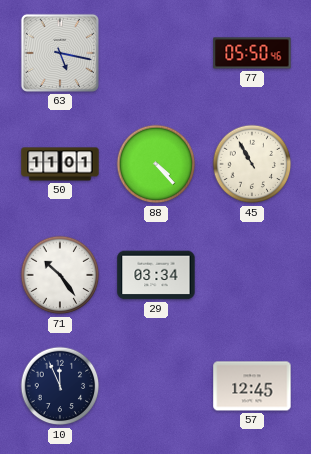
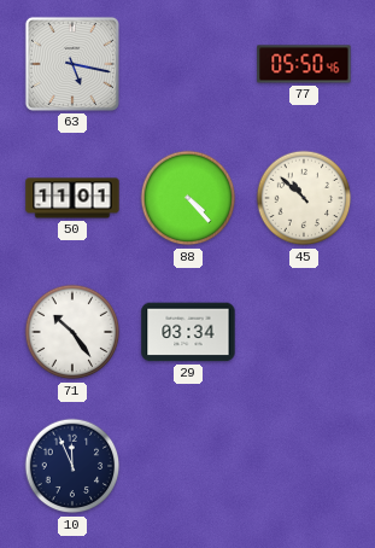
45: 10:55 -> 10:52
57: 12:45 -> none
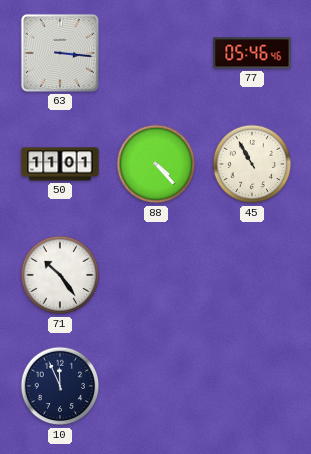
63: 5:17 -> 3:16
77: 05:50 -> 05:46
45: 10:52 -> 10:55
29: 03:34 -> none
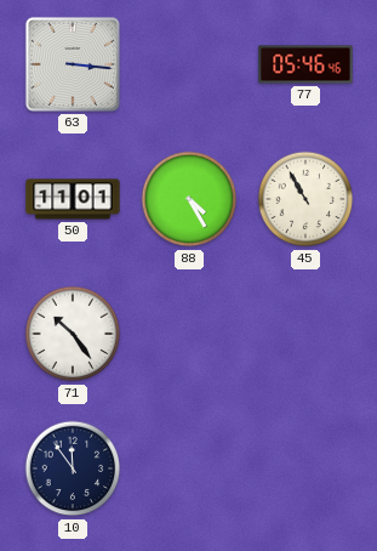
88: 4:23 -> 4:25
10: 11:56 -> 11:54
